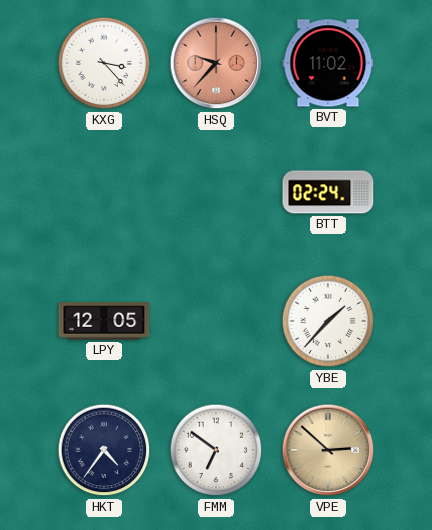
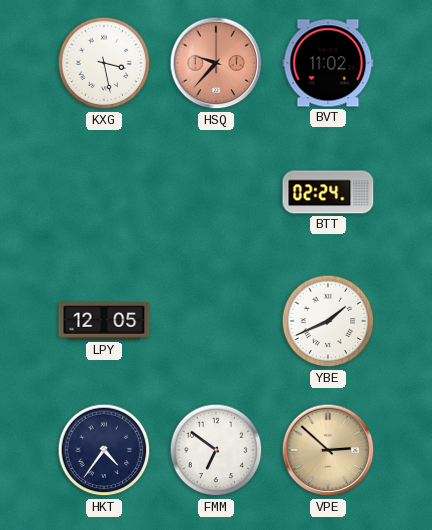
KXG: 3:23 -> 3:28
YBE: 1:37 -> 1:41
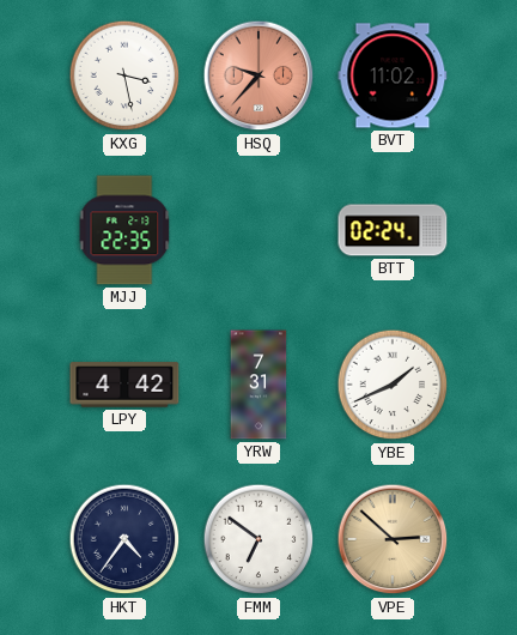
MJJ: none -> 22:35
LPY: 12:05 -> 4:42
YRW: none -> 7:31
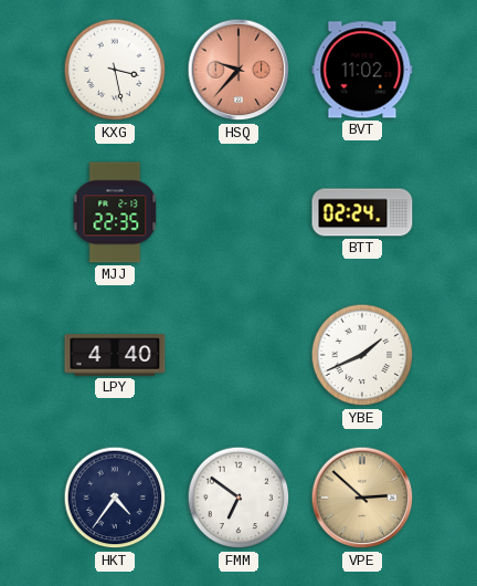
LPY: 4:42 -> 4:40
YRW: 7:31 -> none
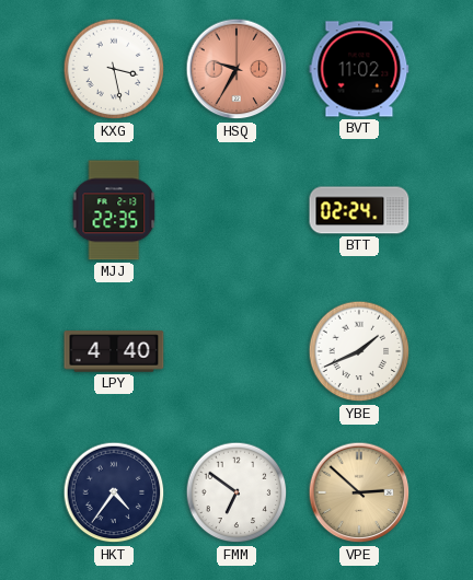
HSQ: 9:37 -> 9:35
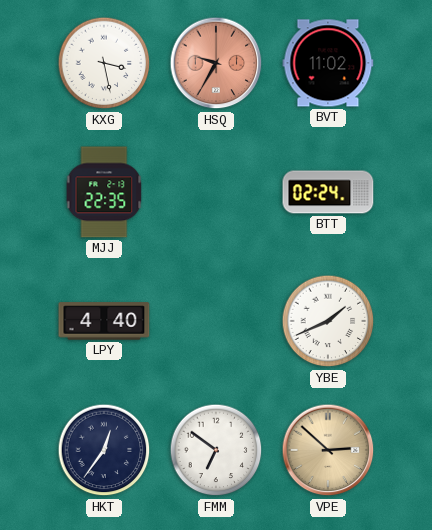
HKT: 4:36 -> 12:36
